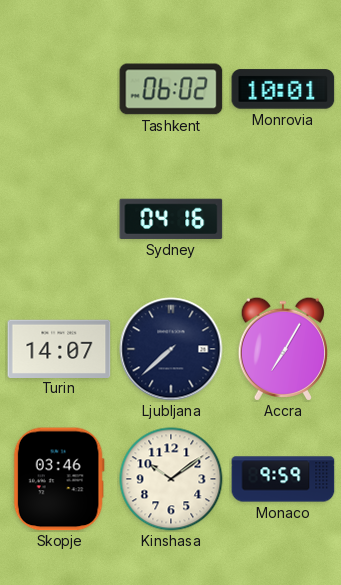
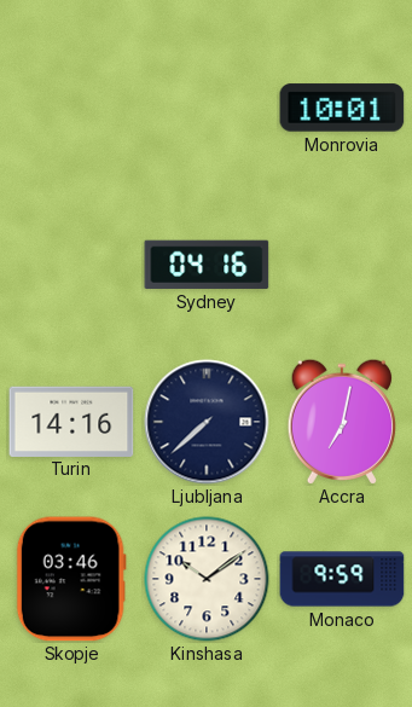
Tashkent: 06:02 -> none
Turin: 14:07 -> 14:16
Accra: 7:05 -> 7:02
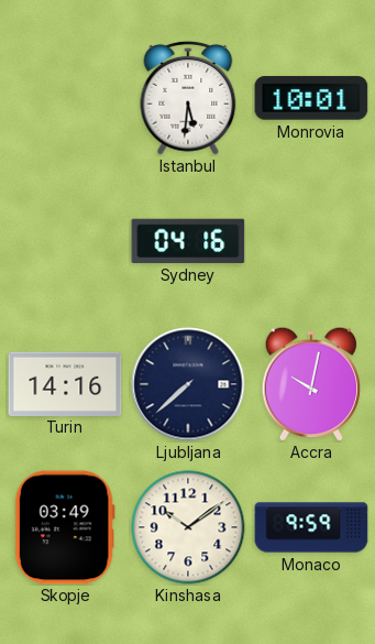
Istanbul: none -> 5:31
Accra: 7:02 -> 10:02
Skopje: 03:46 -> 03:49
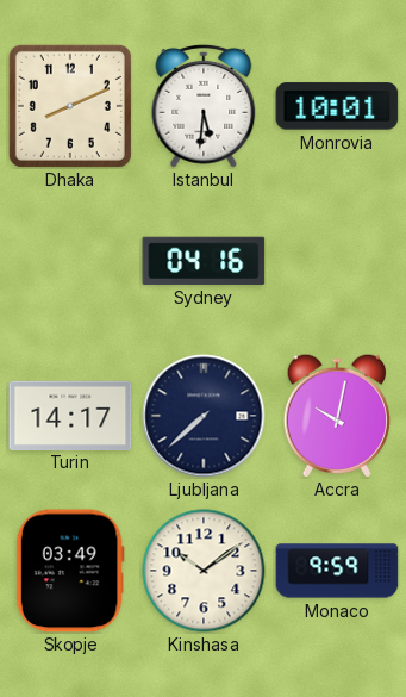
Dhaka: none -> 8:11
Turin: 14:16 -> 14:17
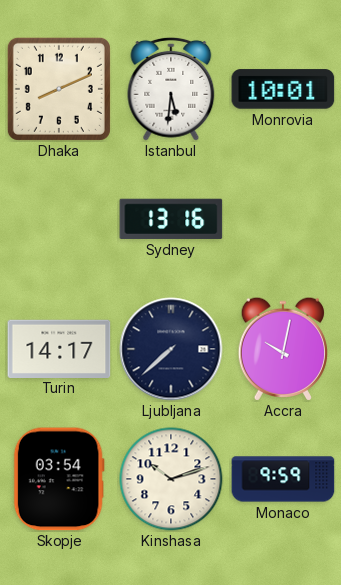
Sydney: 04:16 -> 13:16
Skopje: 03:49 -> 03:54
Kinshasa: 10:09 -> 10:12
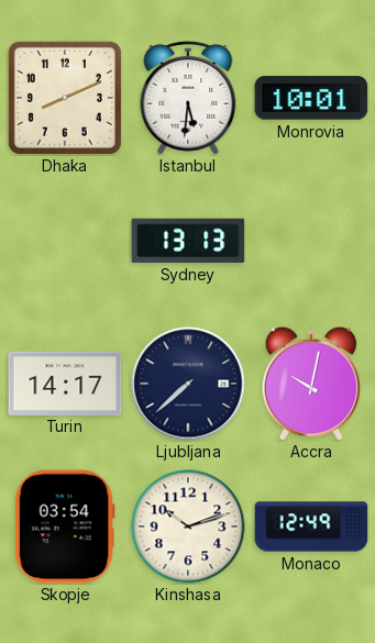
Sydney: 13:16 -> 13:13
Monaco: 9:59 -> 12:49
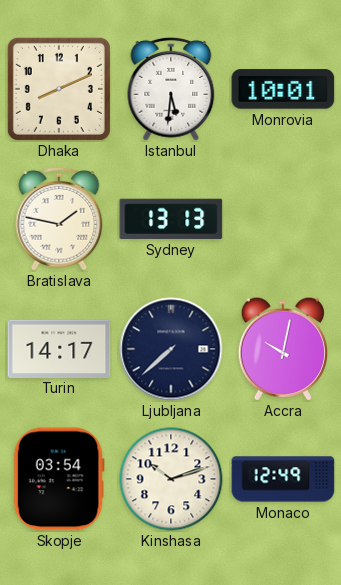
Bratislava: none -> 1:47
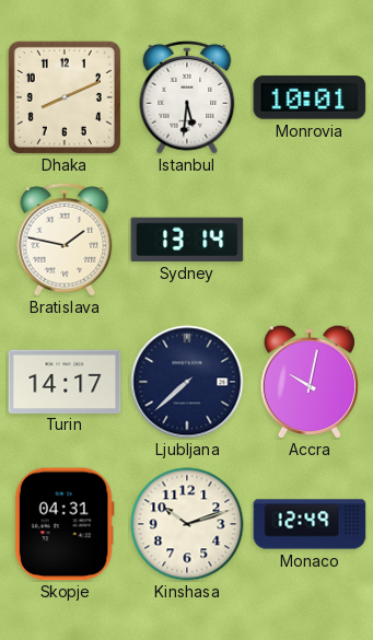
Sydney: 13:13 -> 13:14
Skopje: 03:54 -> 04:31
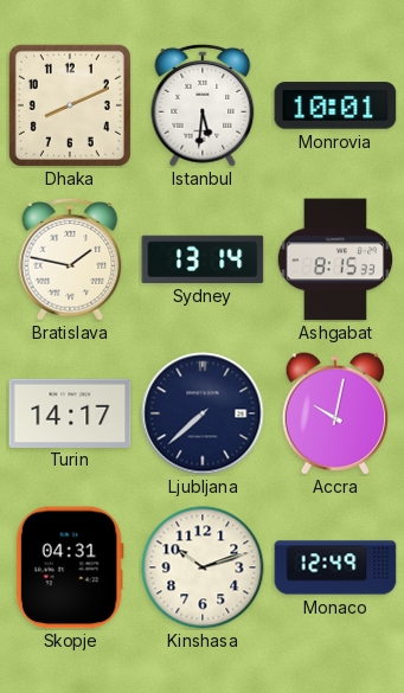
Ashgabat: none -> 8:15
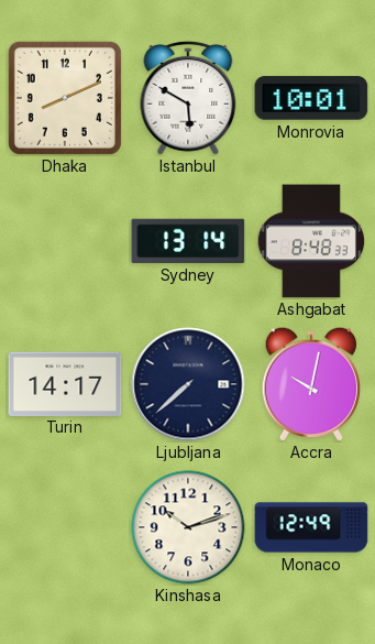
Istanbul: 5:31 -> 5:50
Bratislava: 1:47 -> none
Ashgabat: 8:15 -> 8:48
Skopje: 04:31 -> none
